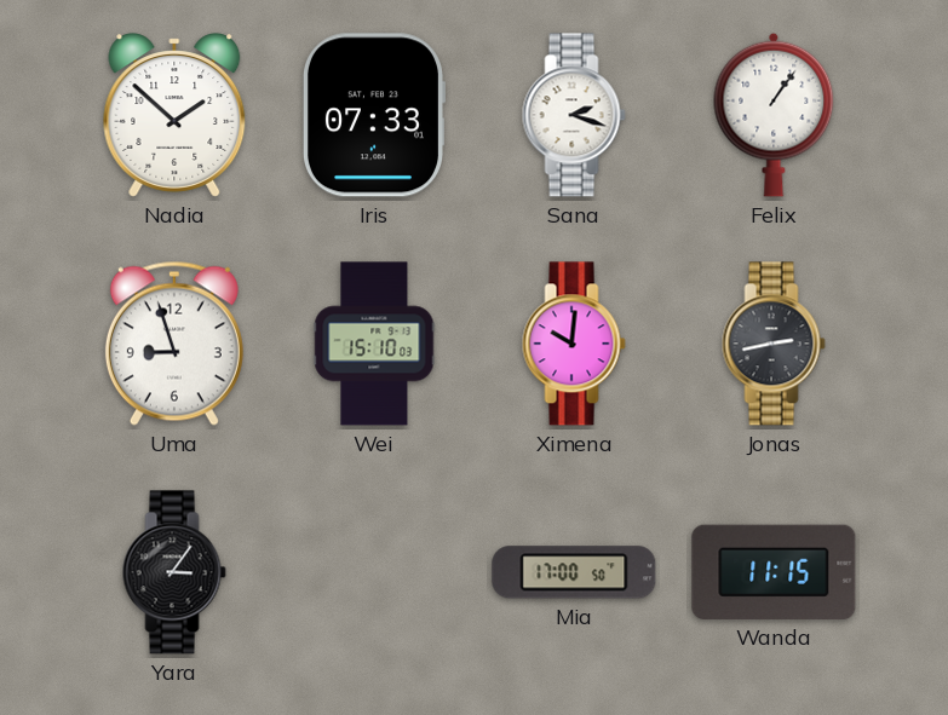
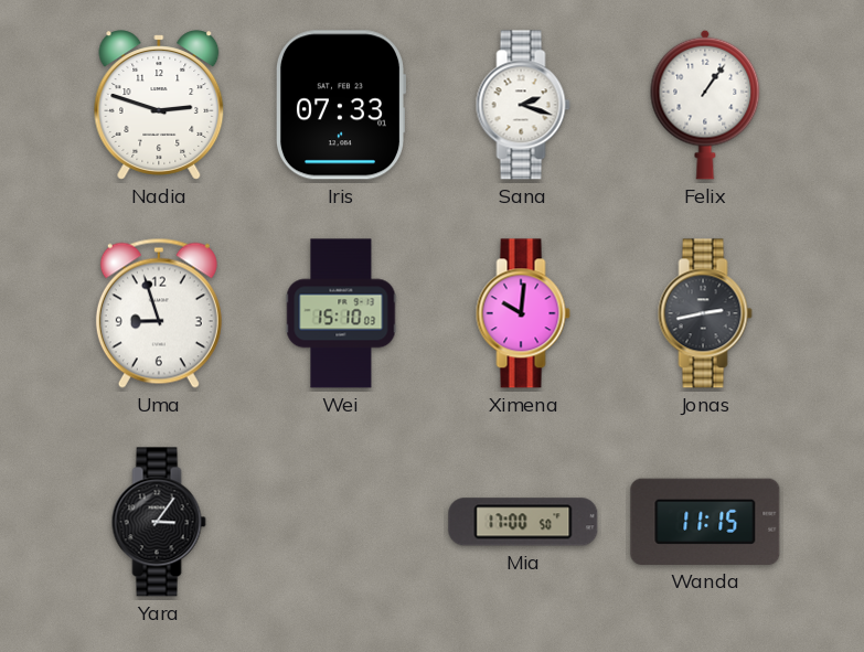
Nadia: 1:52 -> 2:48
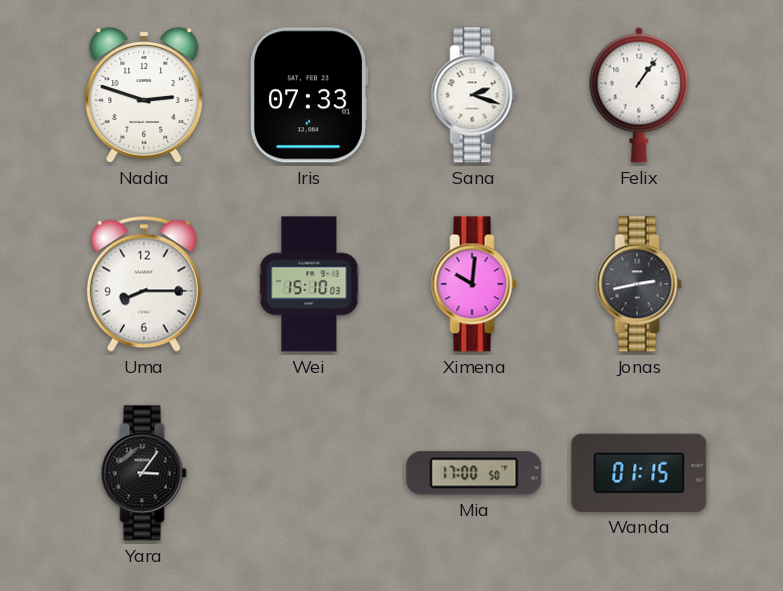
Uma: 8:57 -> 8:15
Wanda: 11:15 -> 01:15
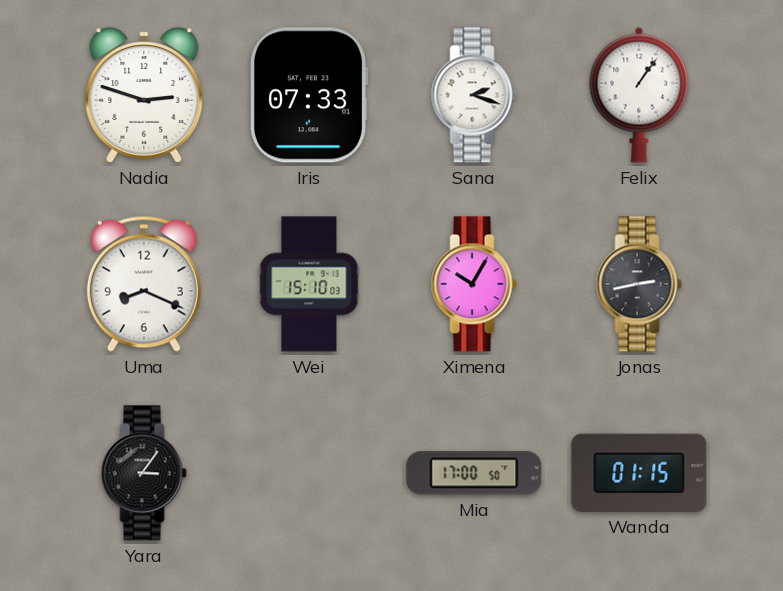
Uma: 8:15 -> 8:19
Ximena: 10:01 -> 10:05
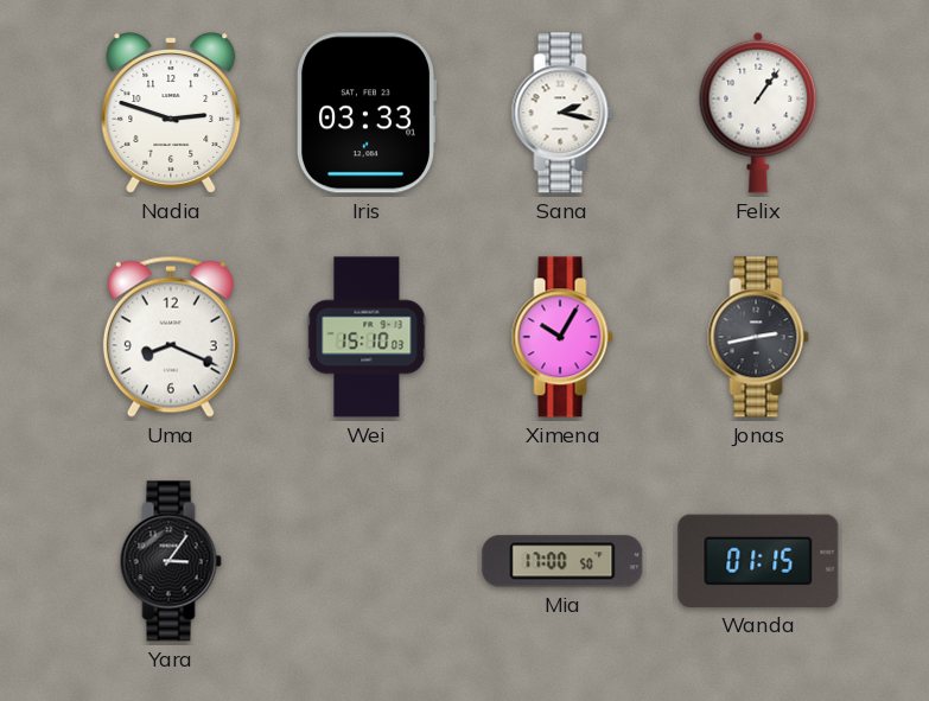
Iris: 07:33 -> 03:33
Sana: 2:18 -> 2:17
